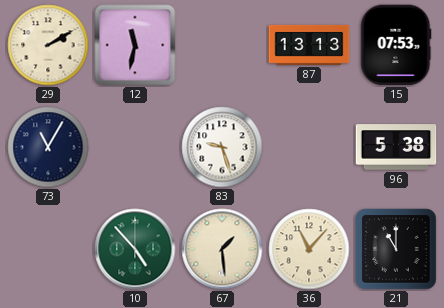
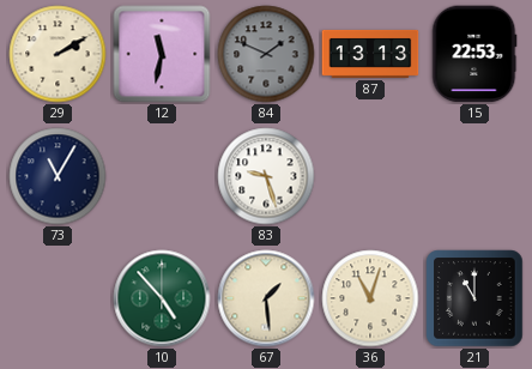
84: none -> 1:49
15: 07:53 -> 22:53
96: 5:38 -> none
36: 11:07 -> 11:03
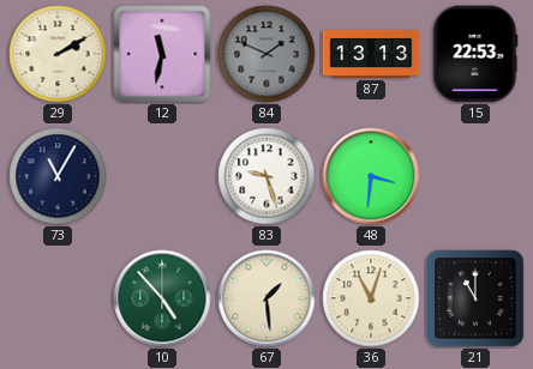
48: none -> 3:31
